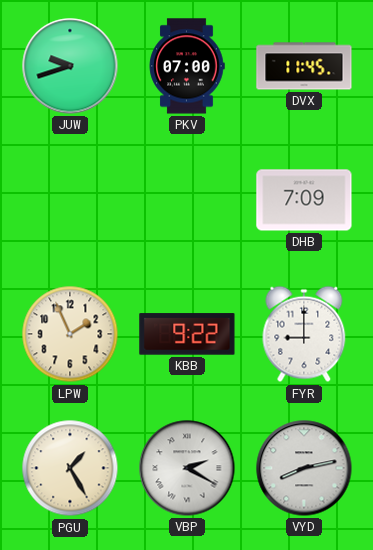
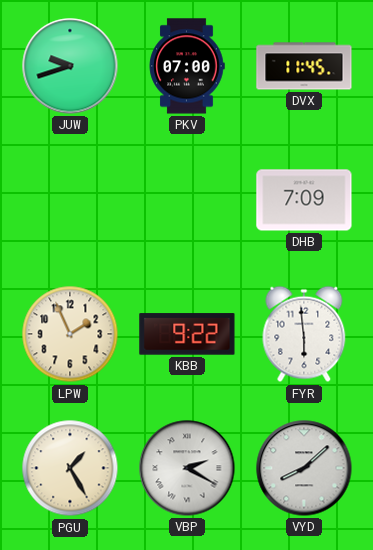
FYR: 9:00 -> 5:59
VYD: 8:13 -> 8:08
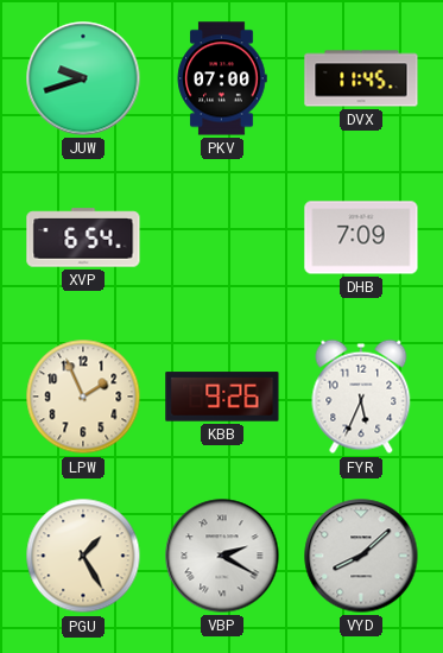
XVP: none -> 6:54
KBB: 9:22 -> 9:26
FYR: 5:59 -> 5:34
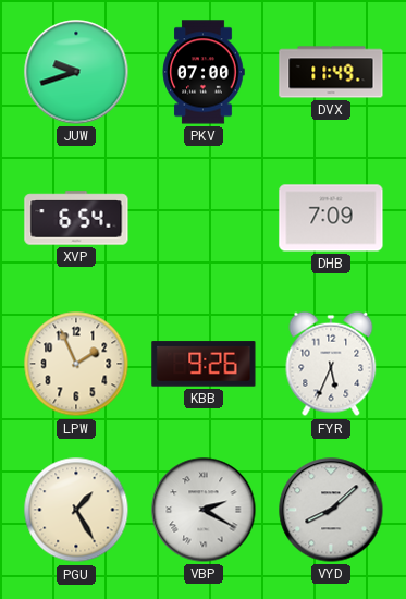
DVX: 11:45 -> 11:49
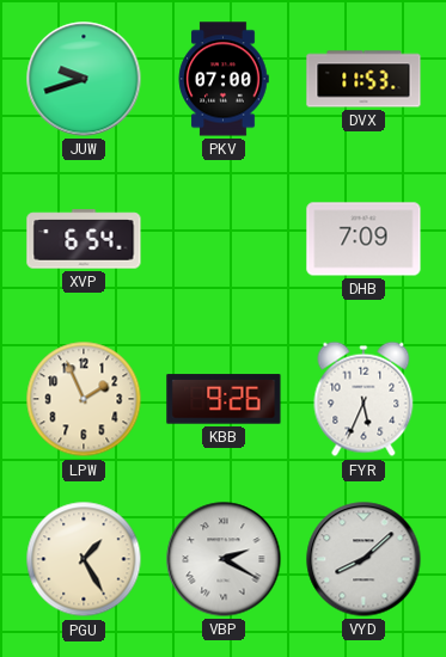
DVX: 11:49 -> 11:53
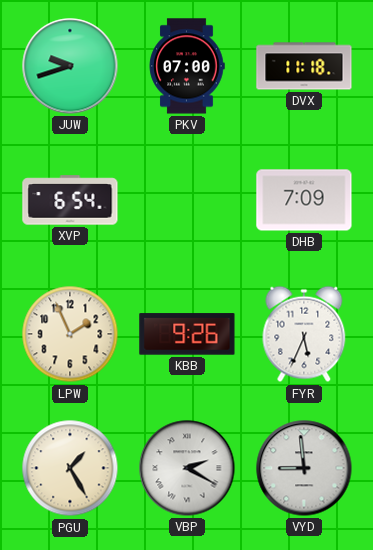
DVX: 11:53 -> 11:18
VYD: 8:08 -> 8:59
